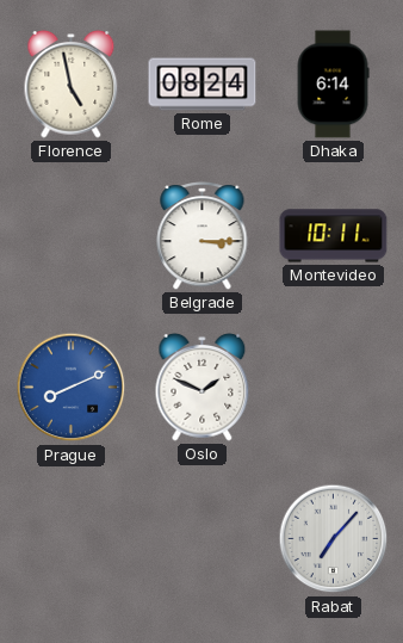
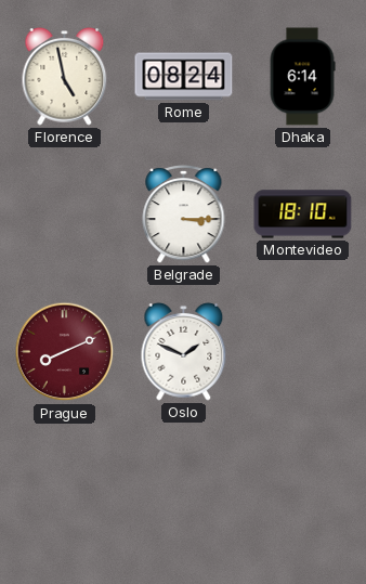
Montevideo: 10:11 -> 18:10
Prague dial: blue -> burgundy
Rabat: 7:07 -> none
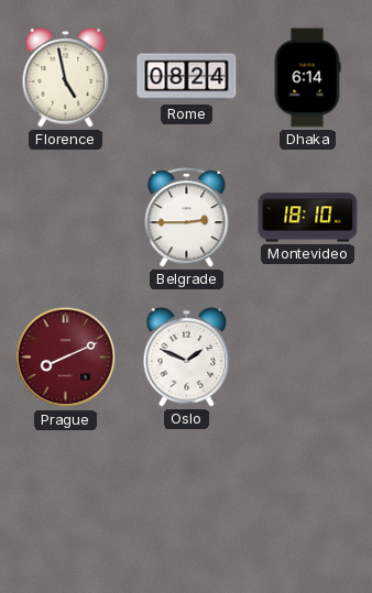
Belgrade: 3:15 -> 2:45
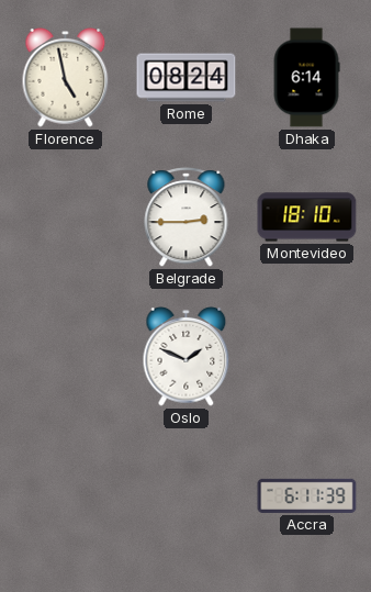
Prague: 8:11 -> none
Accra: none -> 6:11
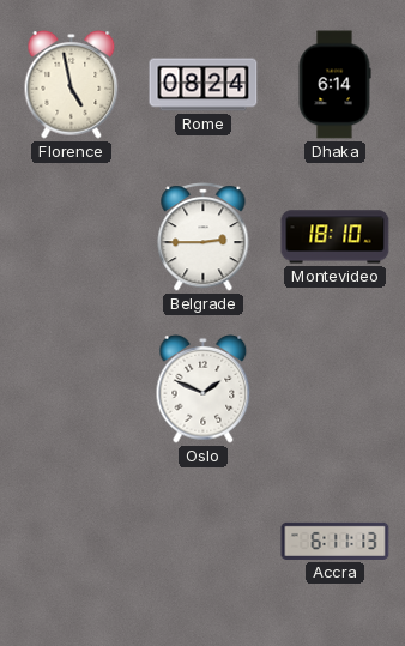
Accra: 6:11:39 -> 6:11:13
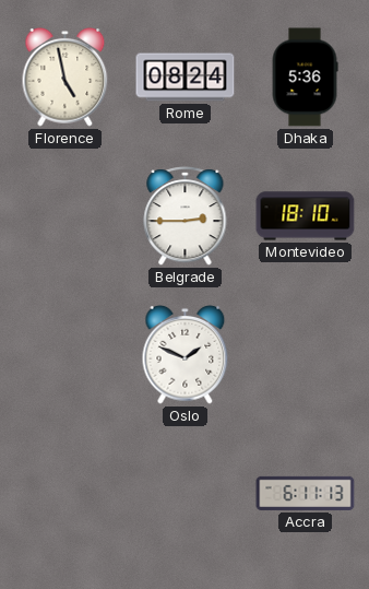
Dhaka: 6:14 -> 5:36
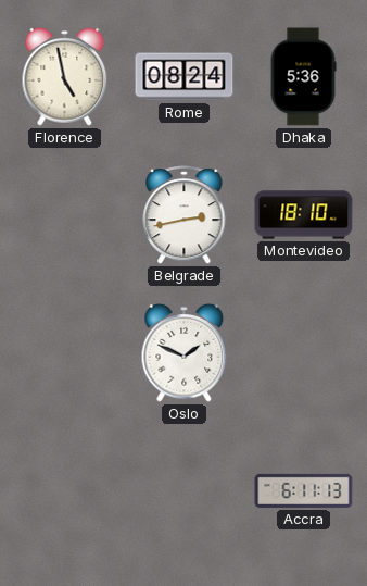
Belgrade: 2:45 -> 2:43
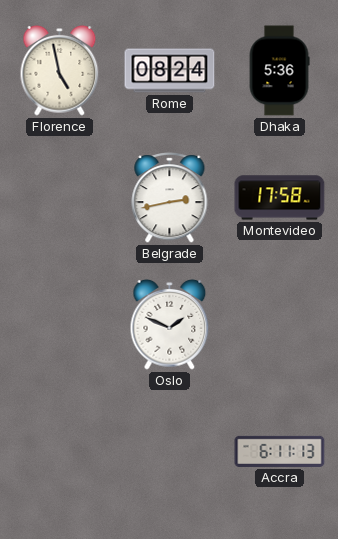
Montevideo: 18:10 -> 17:58
